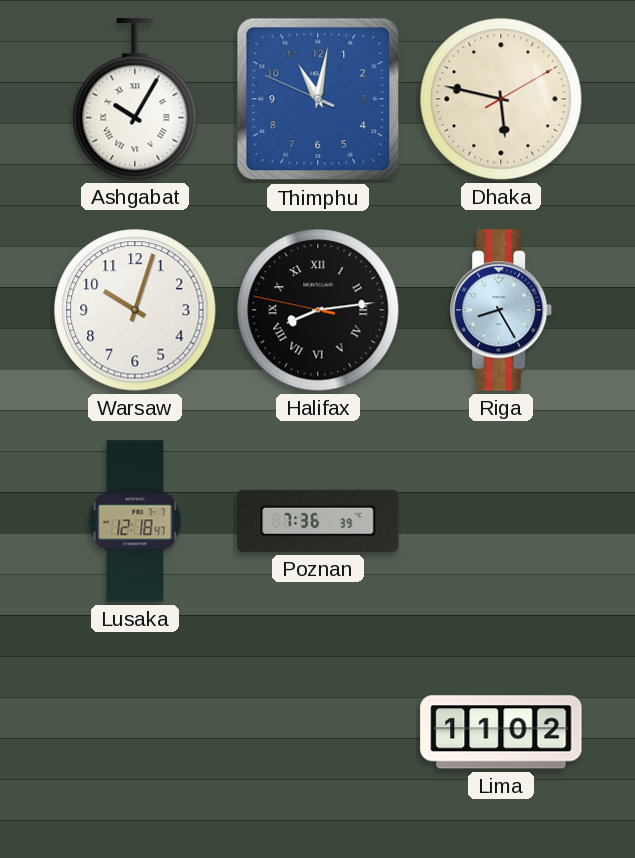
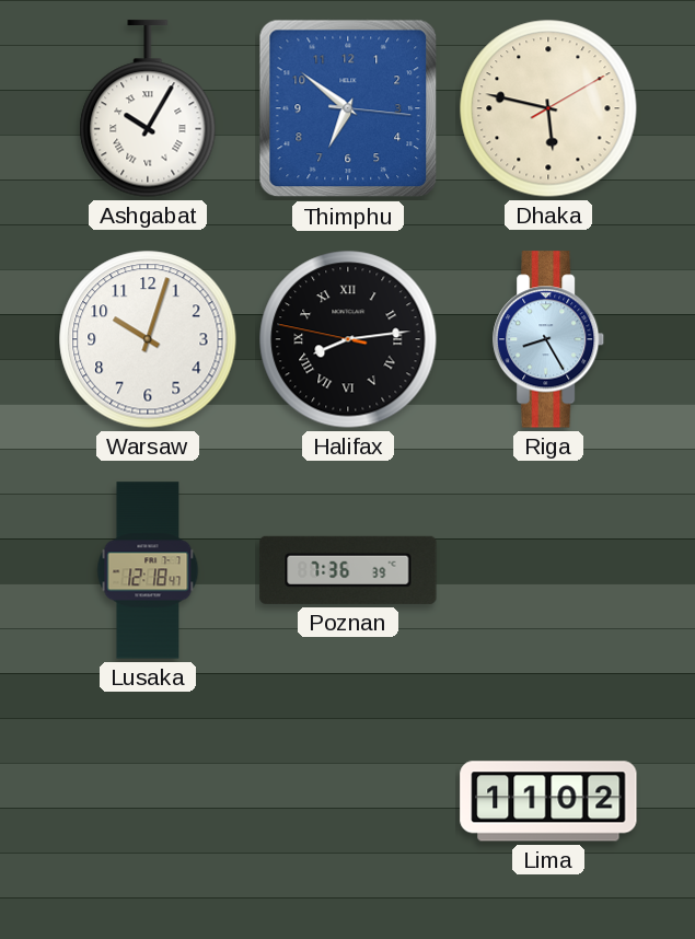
Thimphu: 11:01 -> 6:51
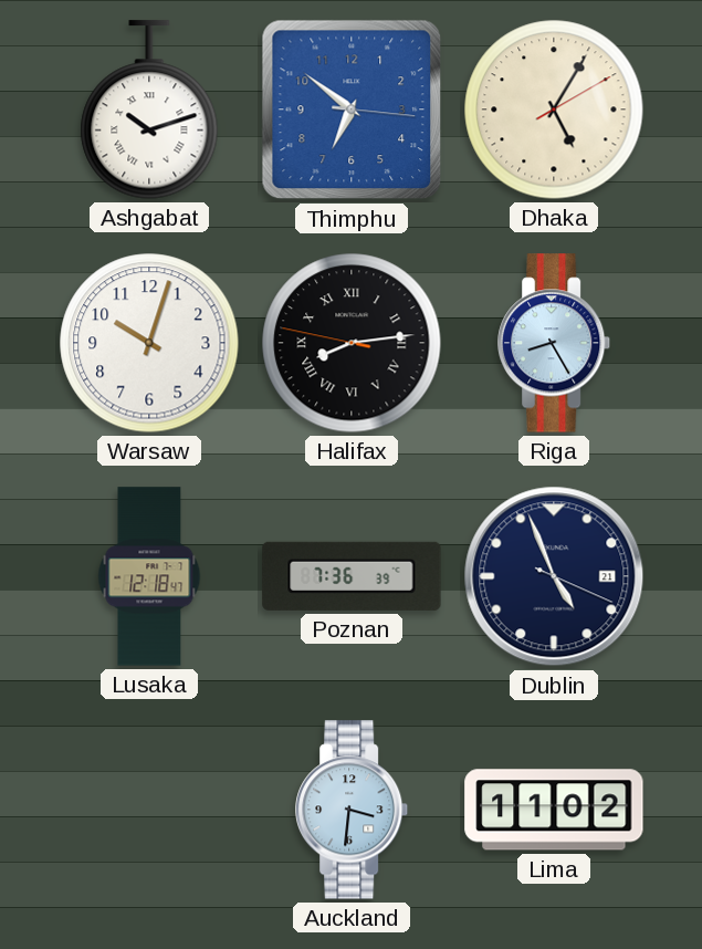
Ashgabat: 10:05 -> 10:12
Dhaka: 5:47 -> 5:05
Dublin: none -> 4:56
Auckland: none -> 3:31
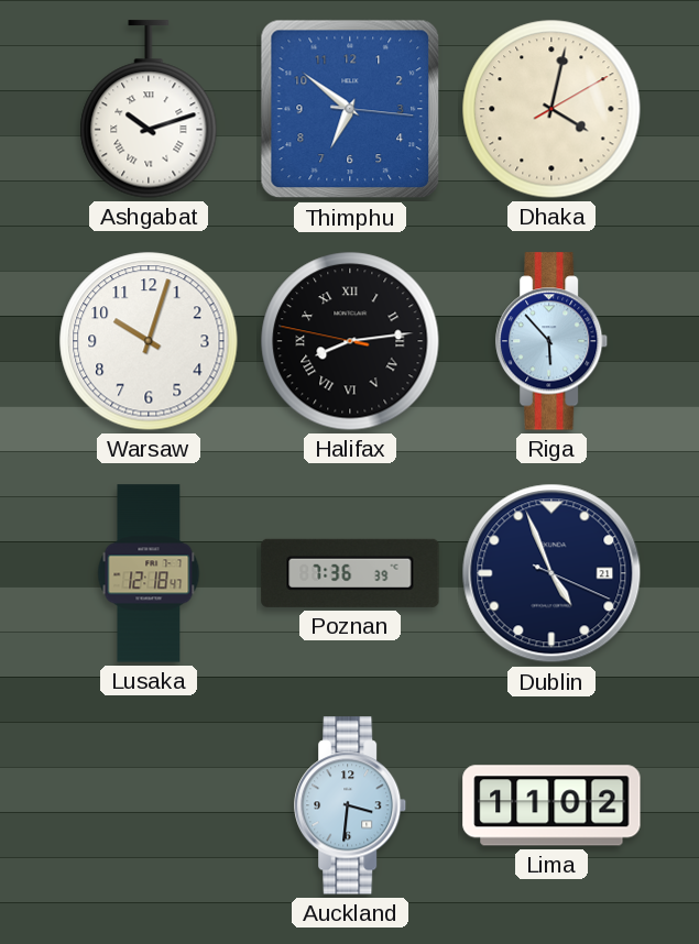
Dhaka: 5:05 -> 4:02
Riga: 8:25 -> 5:53
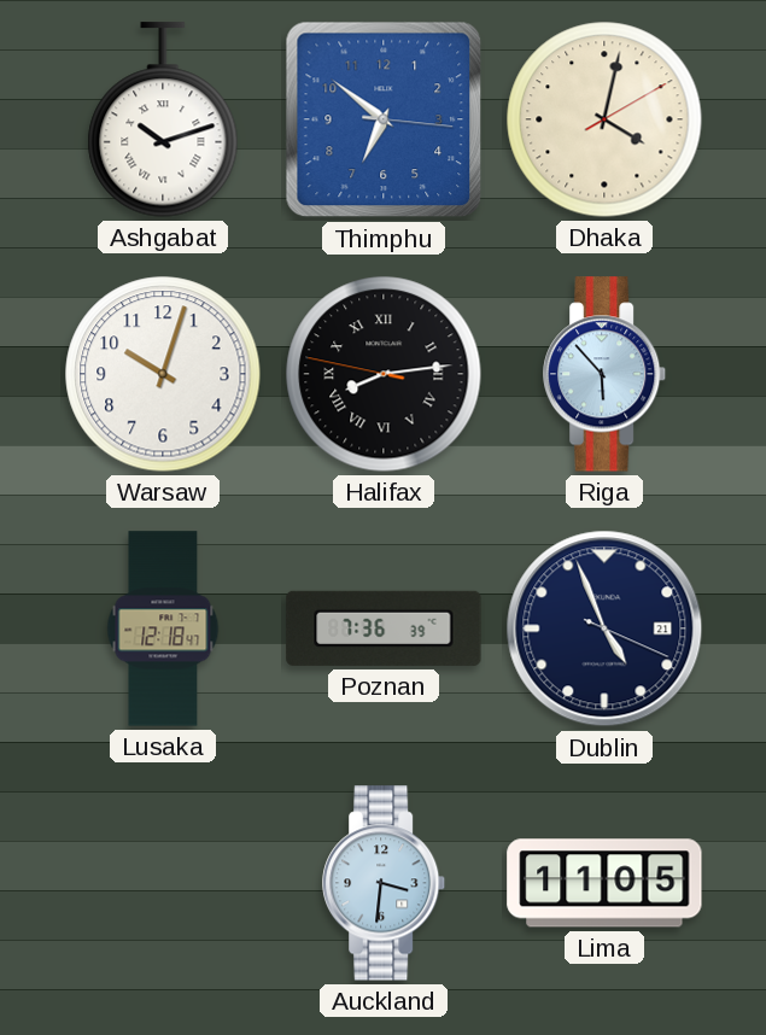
Lima: 11:02 -> 11:05
